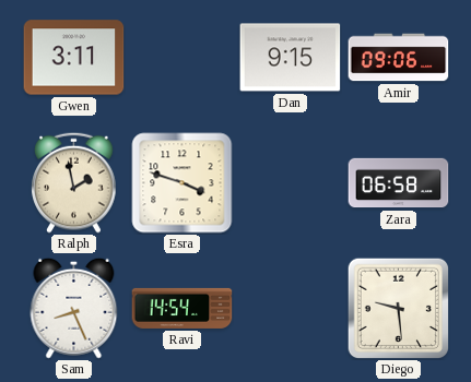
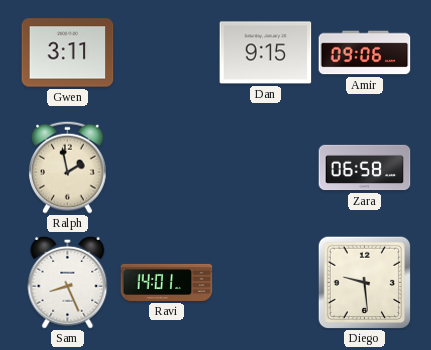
Esra: 3:48 -> none
Ravi: 14:54 -> 14:01
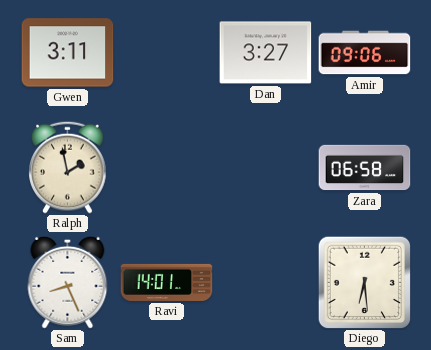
Dan: 9:15 -> 3:27
Diego: 9:29 -> 6:29
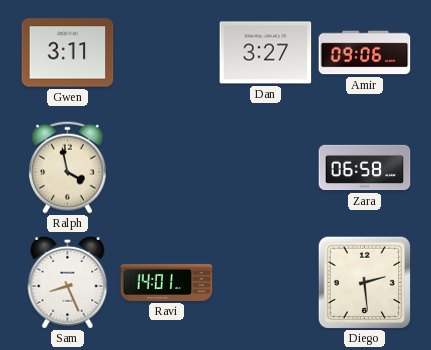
Ralph: 1:58 -> 3:58
Diego: 6:29 -> 2:29
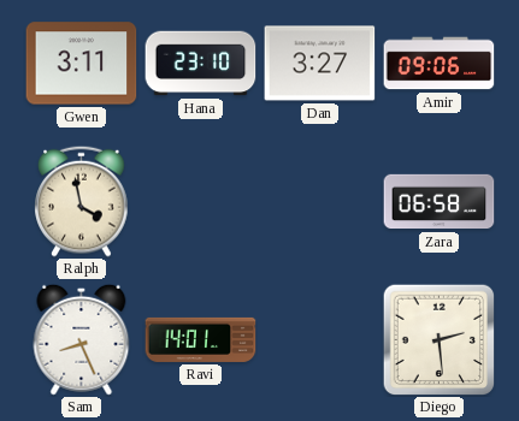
Hana: none -> 23:10
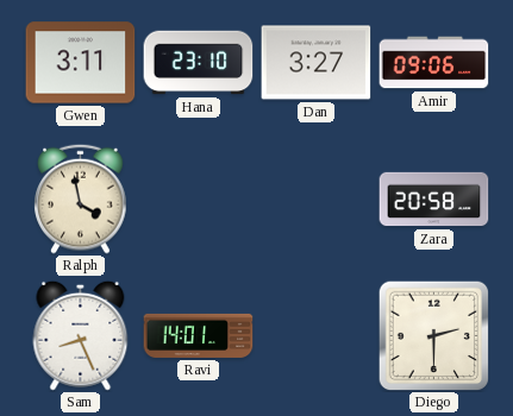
Zara: 06:58 -> 20:58
Diego: 2:29 -> 2:30
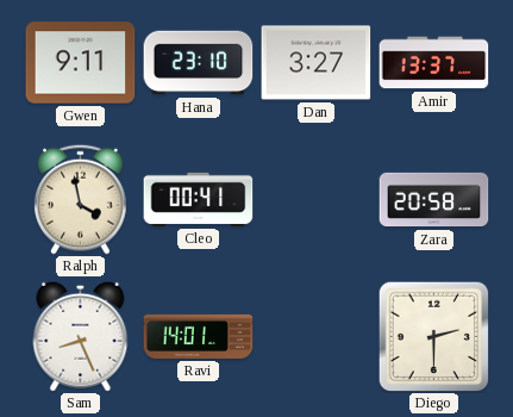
Gwen: 3:11 -> 9:11
Amir: 09:06 -> 13:37
Cleo: none -> 00:41
